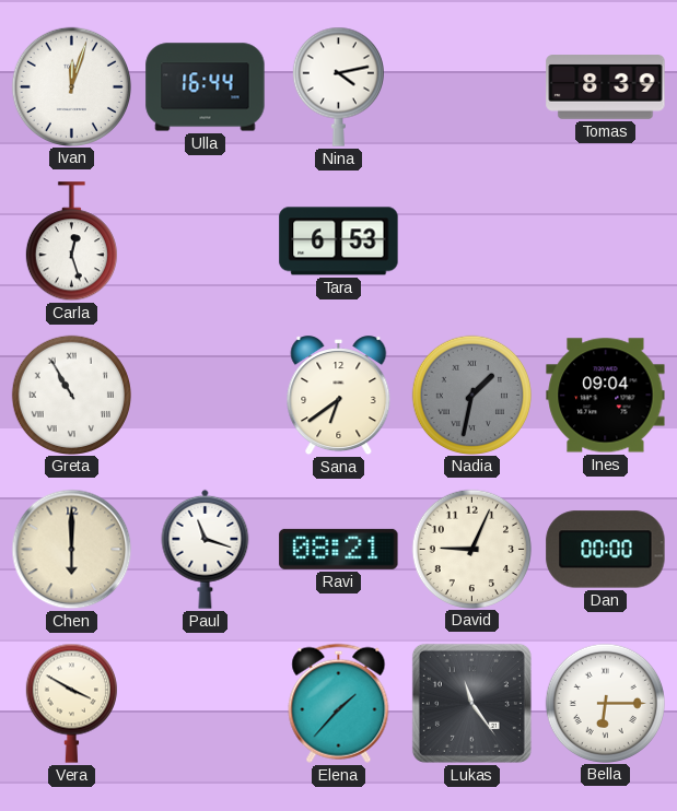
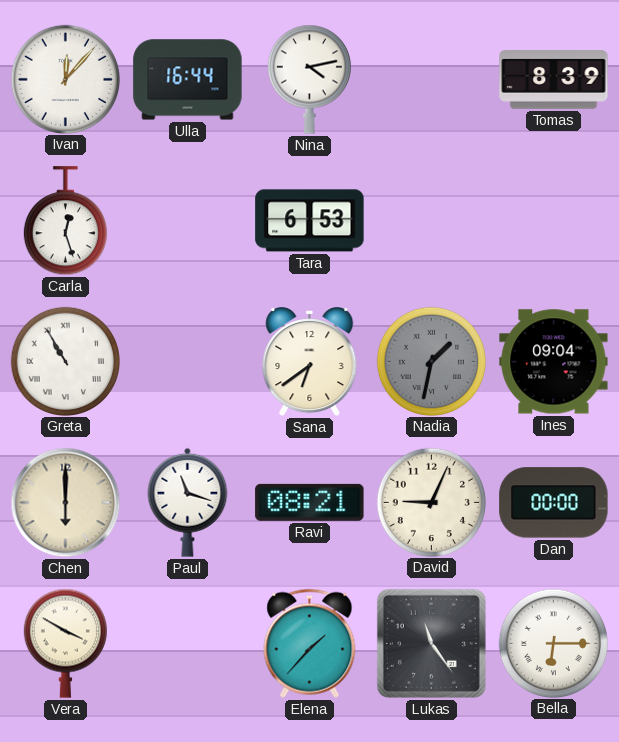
Ivan: 12:03 -> 12:07
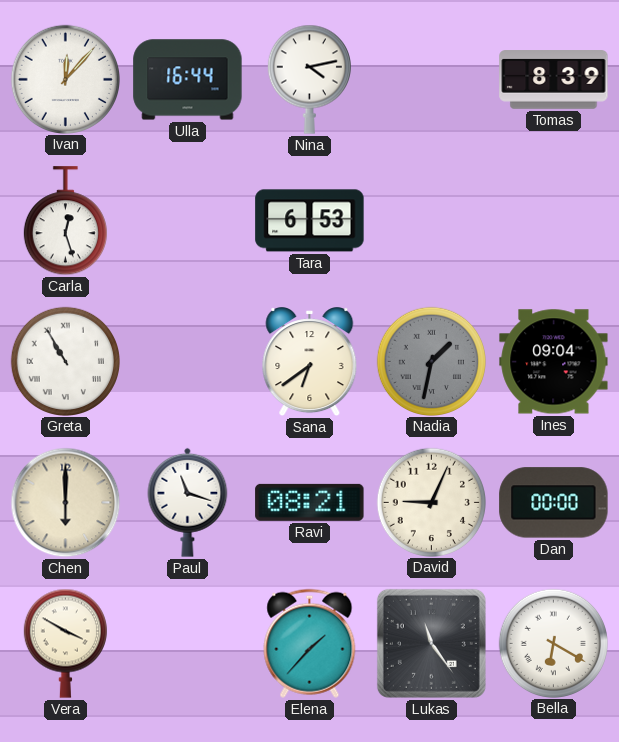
Bella: 6:15 -> 6:20
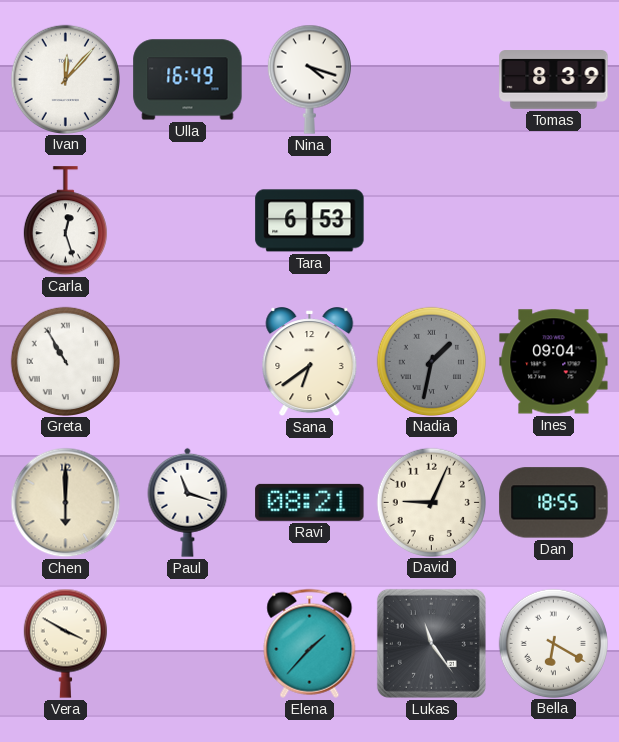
Ulla: 16:44 -> 16:49
Nina: 4:13 -> 4:18
Dan: 00:00 -> 18:55
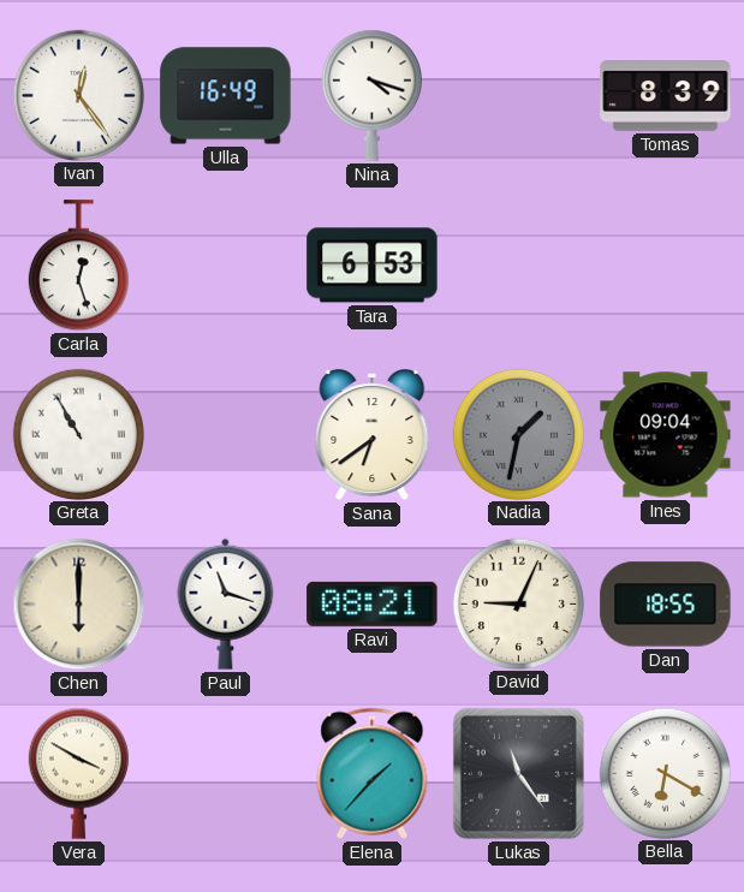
Ivan: 12:07 -> 12:24
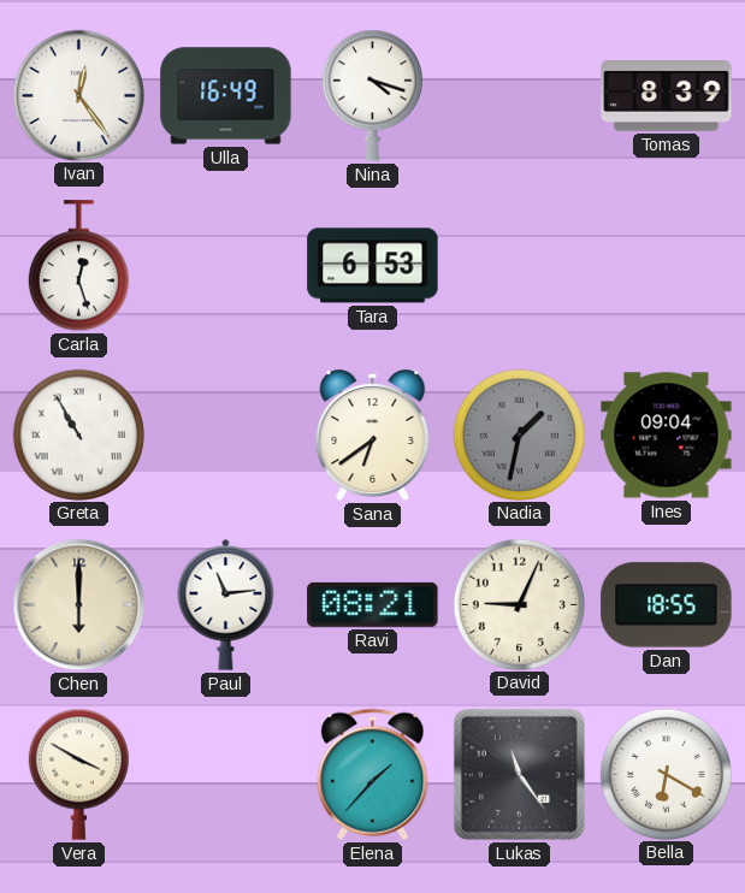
Paul: 11:18 -> 11:14
